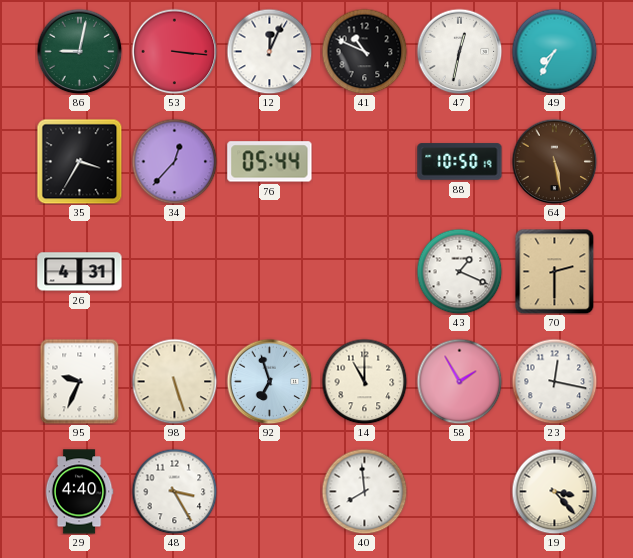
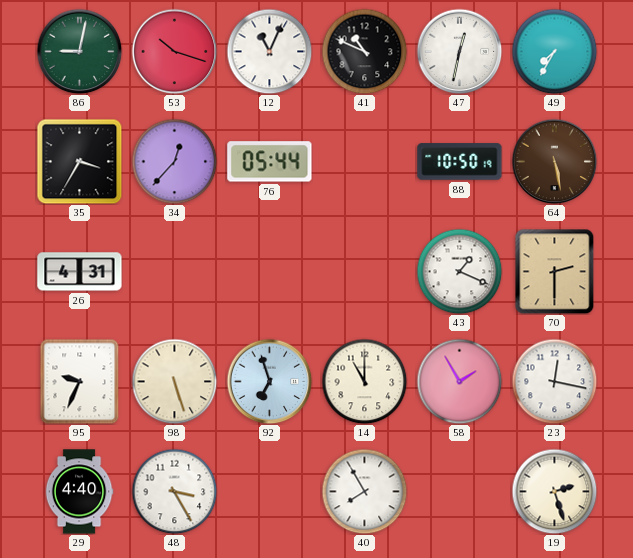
53: 3:16 -> 10:18
12: 12:04 -> 11:04
40: 7:59 -> 7:55
19: 3:23 -> 2:27
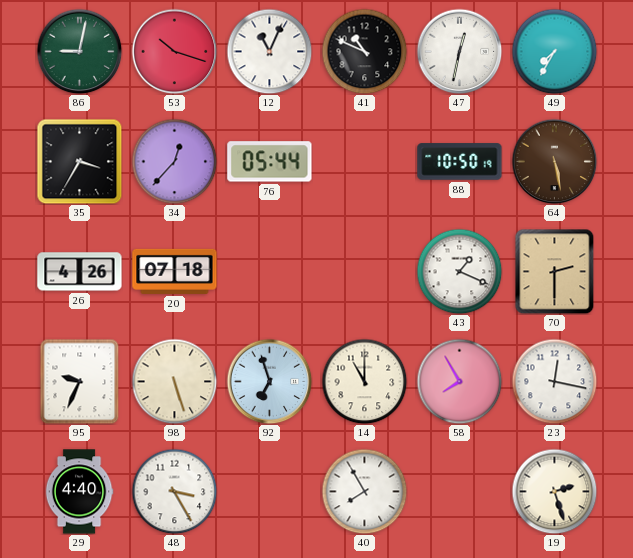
26: 4:31 -> 4:26
20: none -> 07:18
58: 1:55 -> 7:55
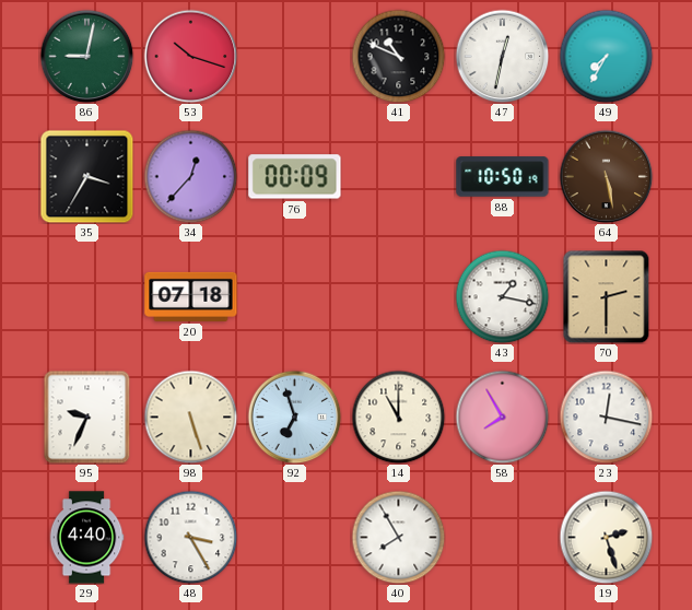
12: 11:04 -> none
76: 05:44 -> 00:09
26: 4:26 -> none
43: 1:19 -> 1:17
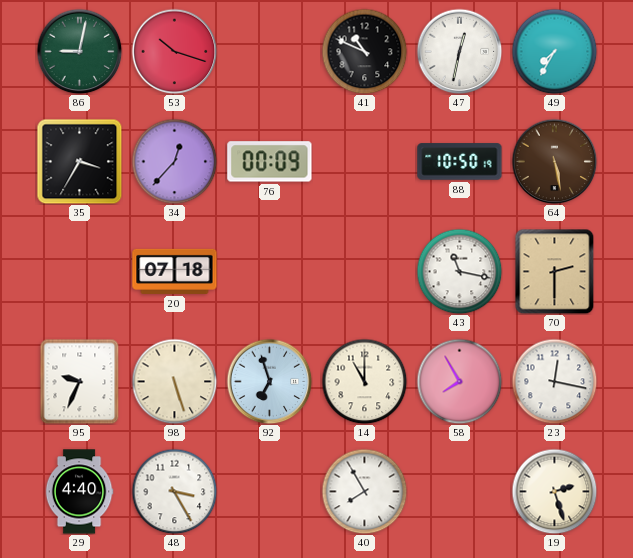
43: 1:17 -> 11:17
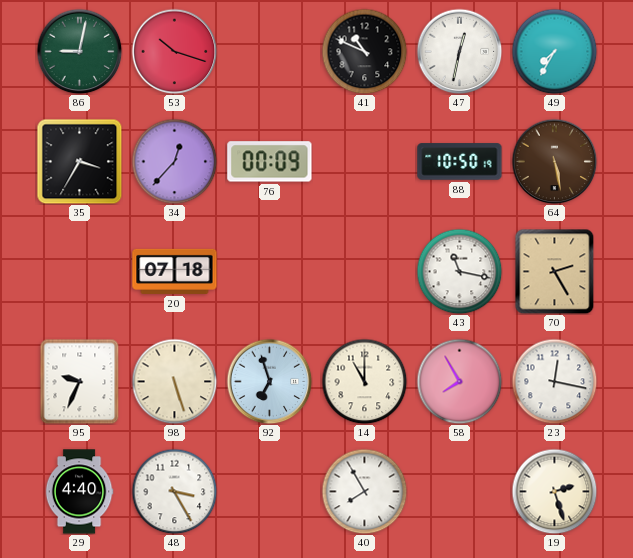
70: 2:30 -> 2:25
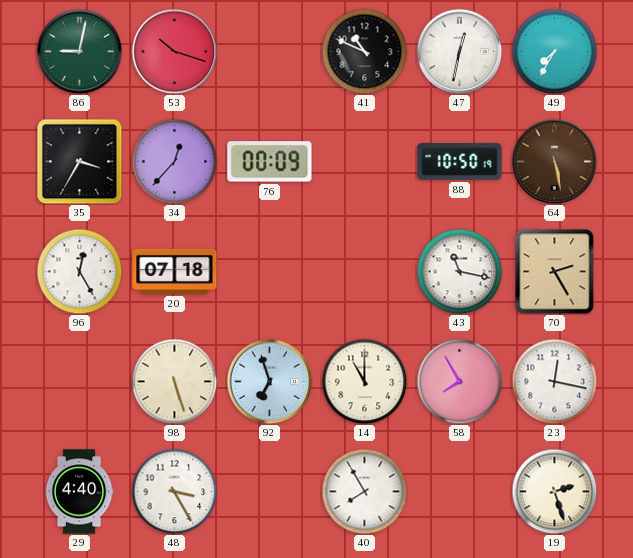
96: none -> 12:25
95: 9:34 -> none
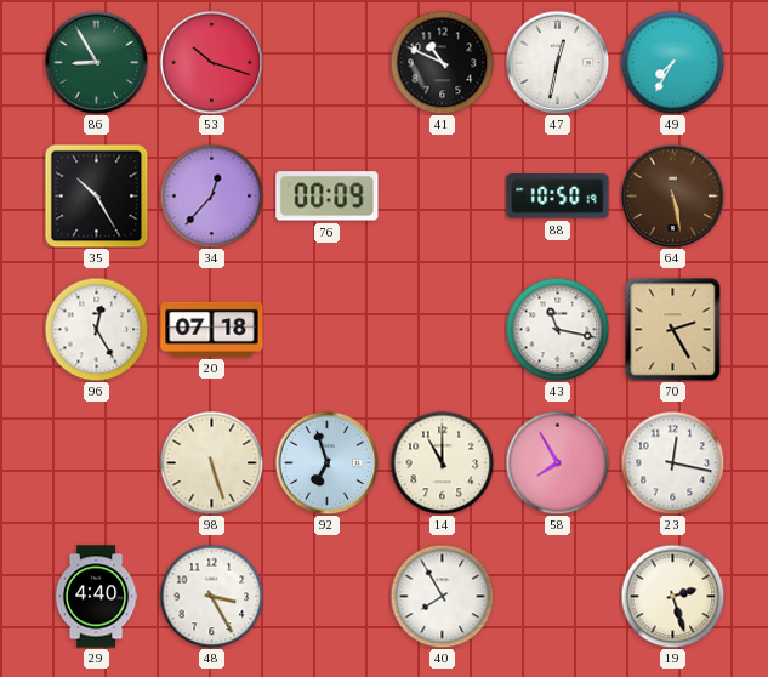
86: 9:02 -> 8:55
35: 3:35 -> 10:25
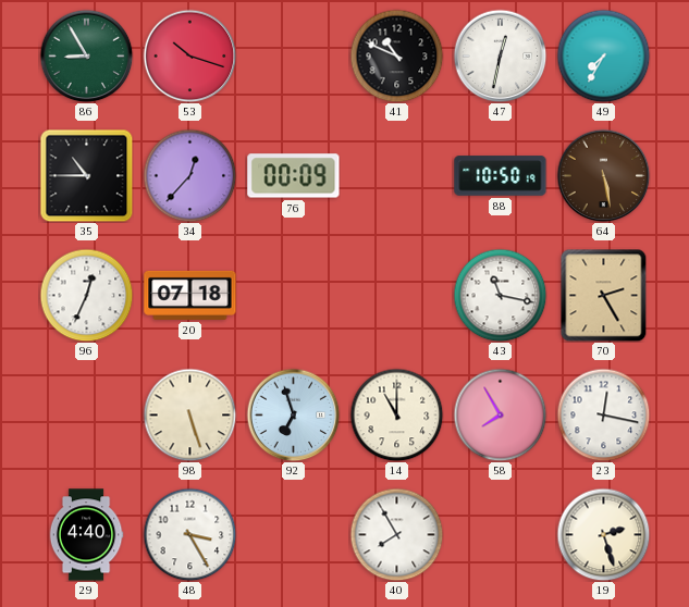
35: 10:25 -> 10:45
96: 12:25 -> 12:34
